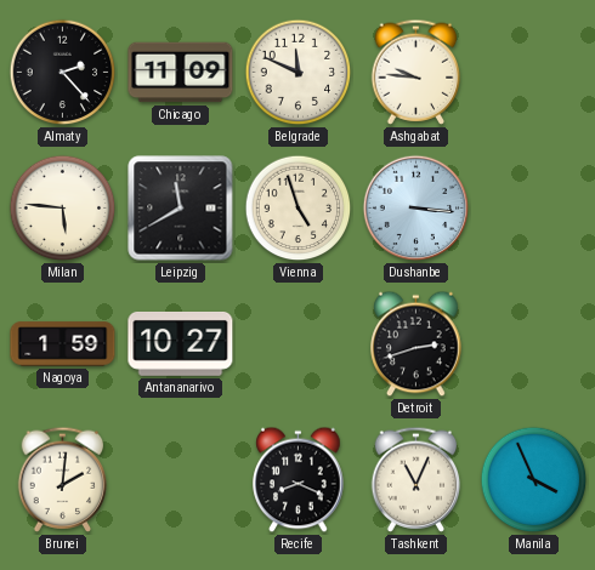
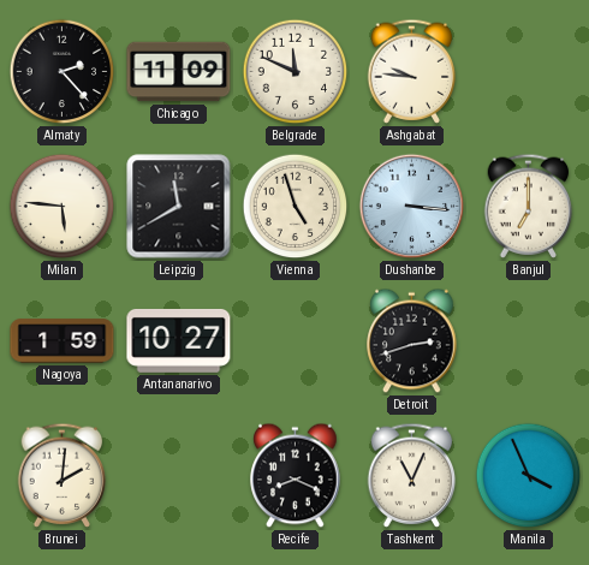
Banjul: none -> 7:00
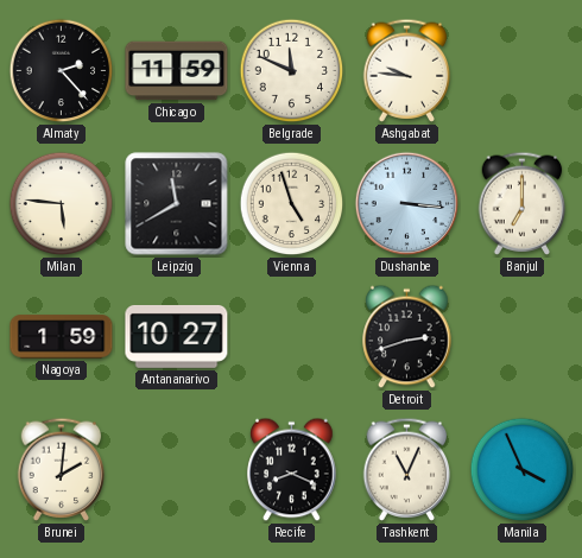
Chicago: 11:09 -> 11:59
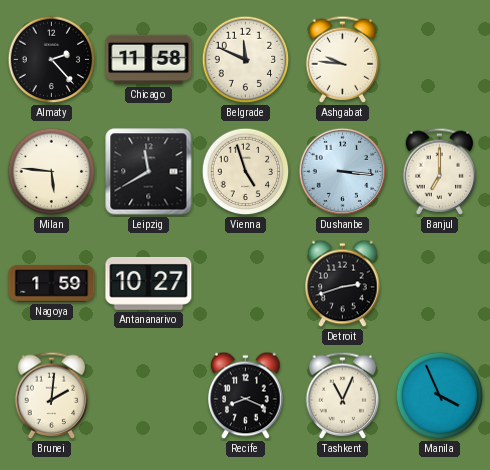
Chicago: 11:59 -> 11:58
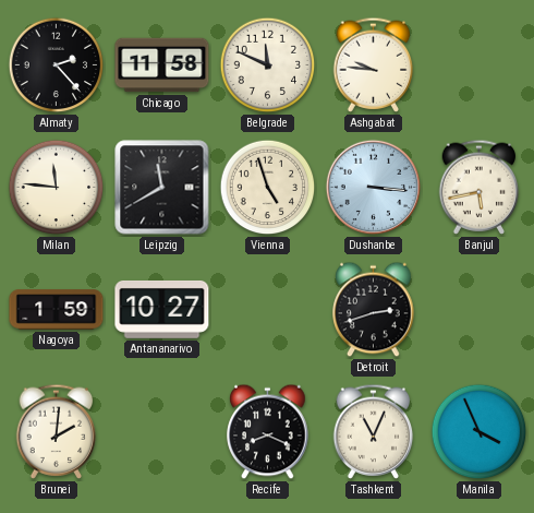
Milan: 5:46 -> 11:46
Banjul: 7:00 -> 5:43
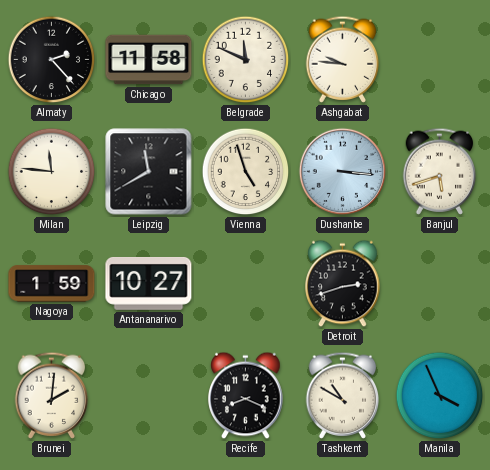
Banjul: 5:43 -> 5:42
Tashkent: 11:04 -> 10:50
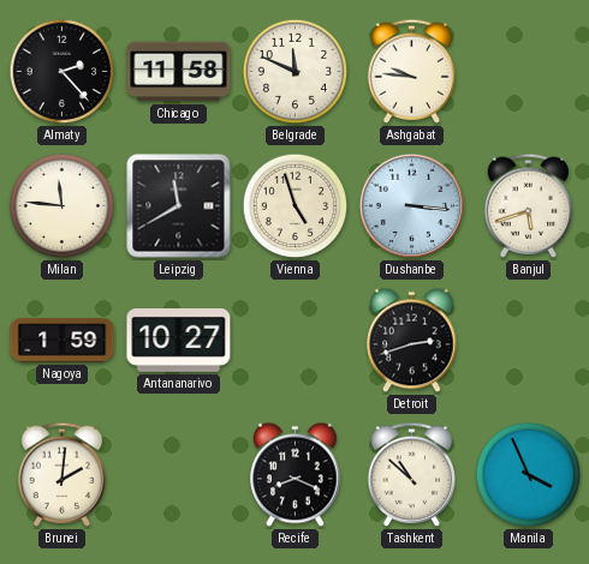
Tashkent: 10:50 -> 10:52
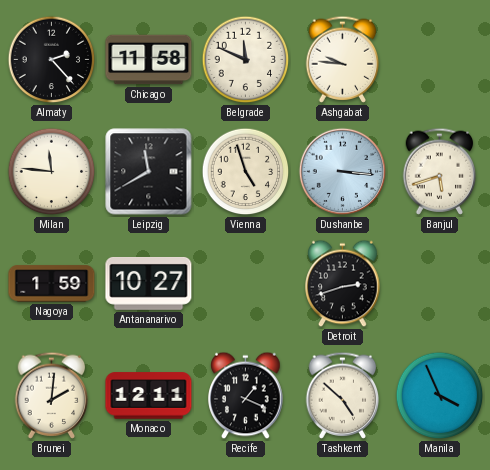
Monaco: none -> 12:11
Recife: 8:19 -> 1:19
Tashkent: 10:52 -> 4:52
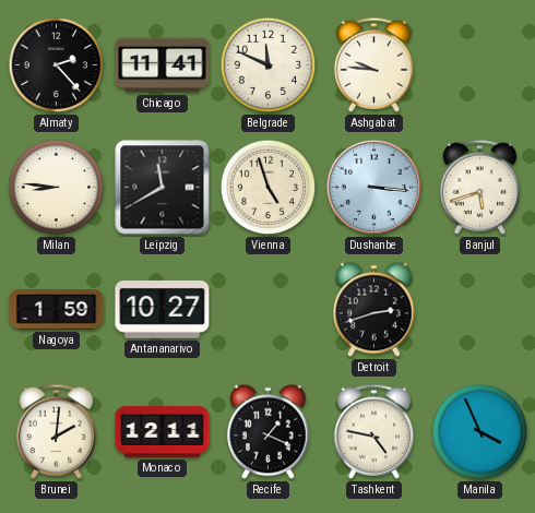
Chicago: 11:58 -> 11:41
Milan: 11:46 -> 8:46
Tashkent: 4:52 -> 4:47
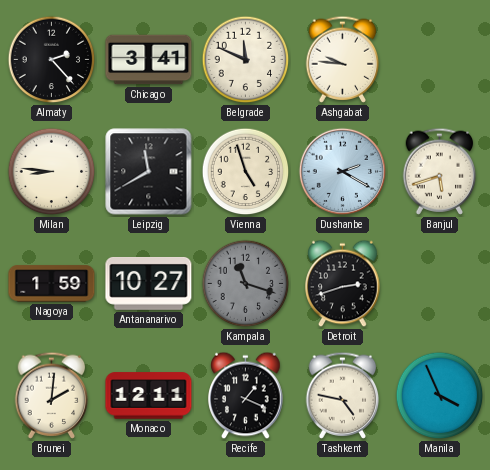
Chicago: 11:41 -> 3:41
Dushanbe: 3:16 -> 2:20
Kampala: none -> 11:18
